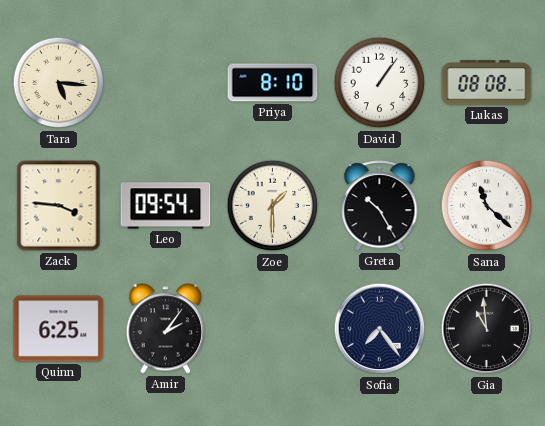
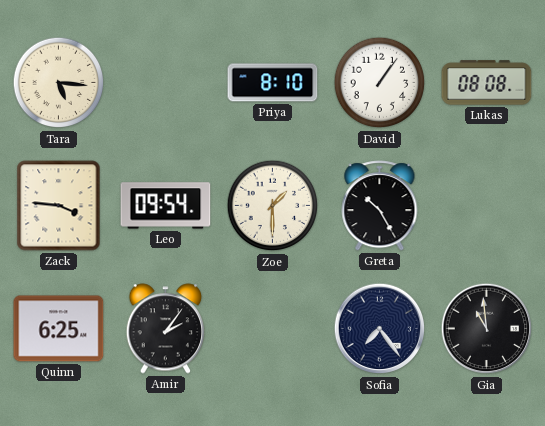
Sana: 11:22 -> none
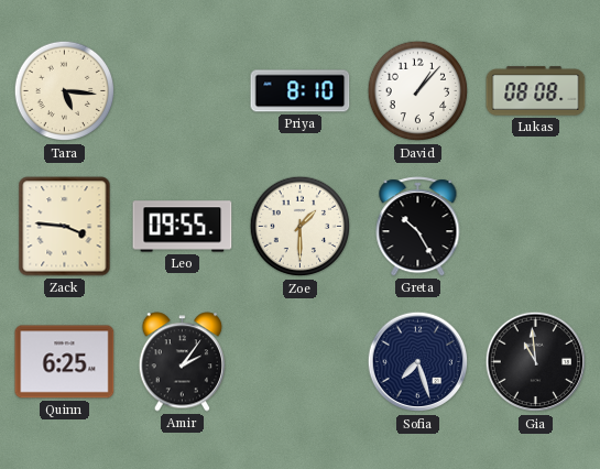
David: 1:06 -> 1:07
Leo: 09:54 -> 09:55
Sofia: 7:24 -> 7:27
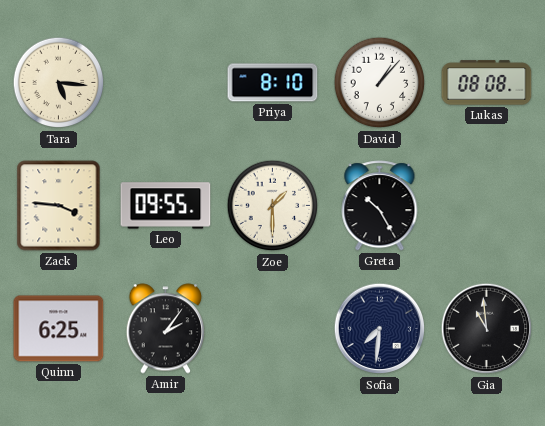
Sofia: 7:27 -> 7:31
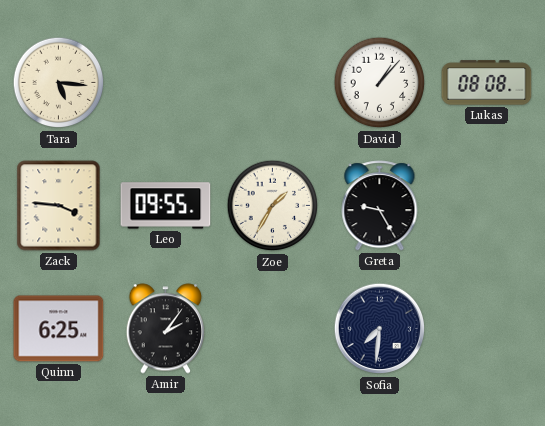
Priya: 8:10 -> none
Zoe: 1:30 -> 1:35
Greta: 10:25 -> 9:25
Gia: 10:59 -> none
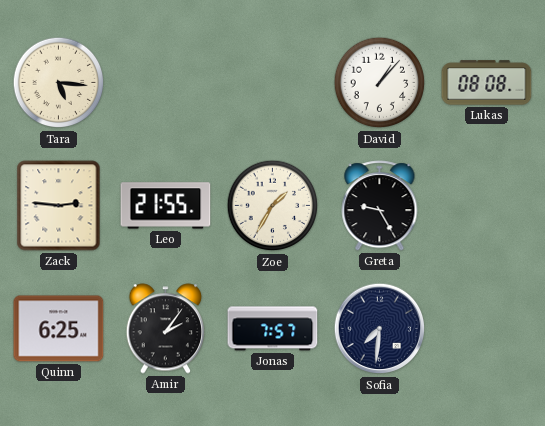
Zack: 3:46 -> 2:46
Leo: 09:55 -> 21:55
Jonas: none -> 7:57
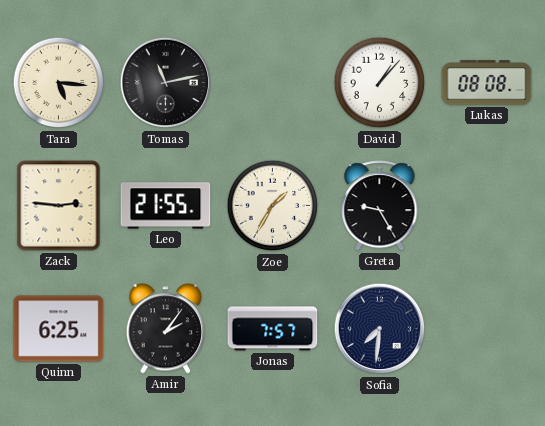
Tomas: none -> 11:13
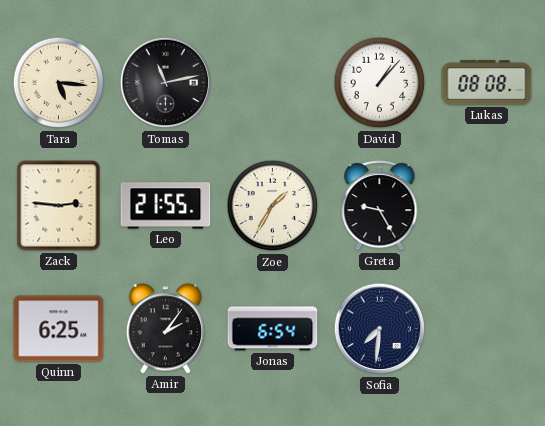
Jonas: 7:57 -> 6:54
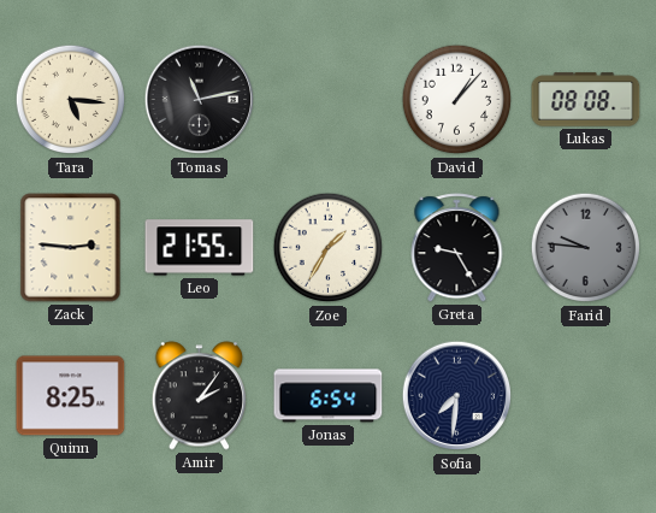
Farid: none -> 9:46
Quinn: 6:25 -> 8:25
